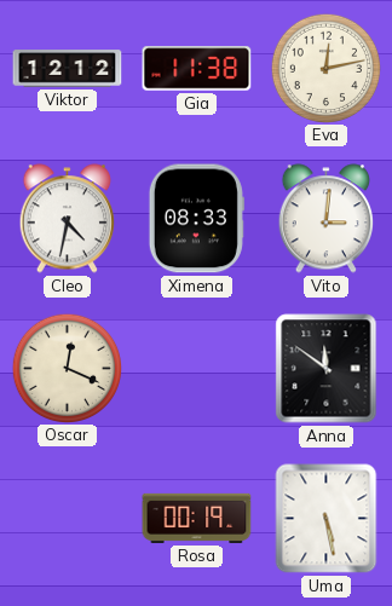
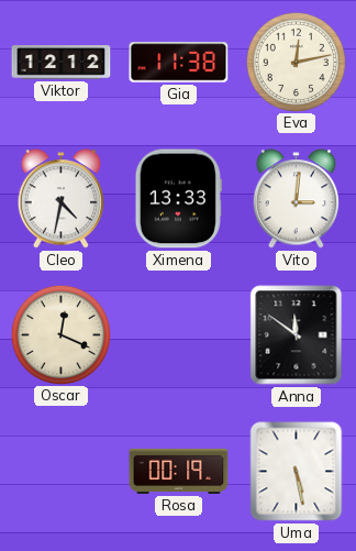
Ximena: 08:33 -> 13:33
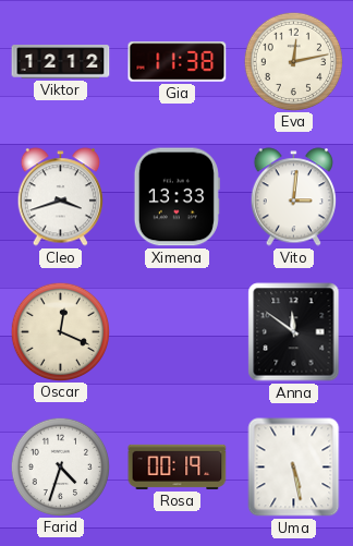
Cleo: 4:32 -> 3:42
Farid: none -> 4:33
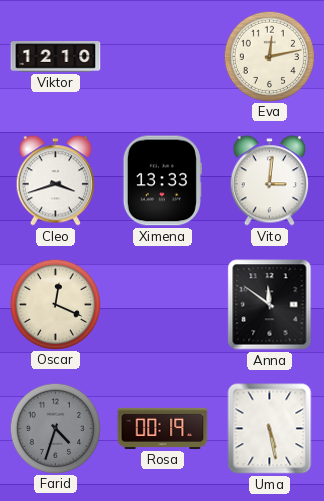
Viktor: 12:12 -> 12:10
Gia: 11:38 -> none
Farid dial: white -> grey
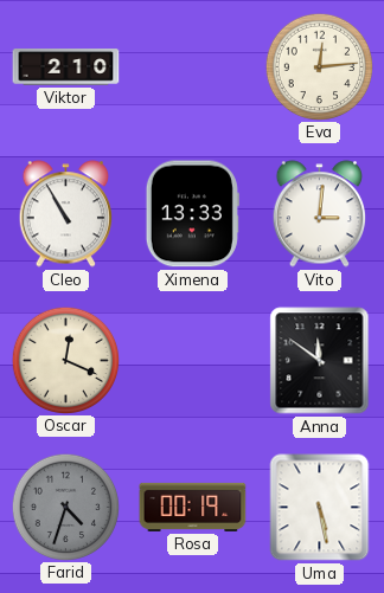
Viktor: 12:10 -> 2:10
Eva: 12:13 -> 12:14
Cleo: 3:42 -> 10:55
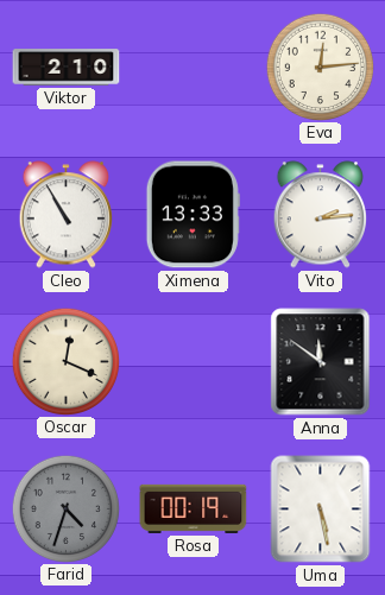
Vito: 3:01 -> 2:14
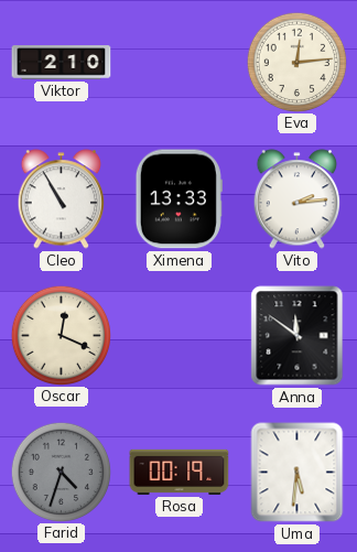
Uma: 5:28 -> 5:31
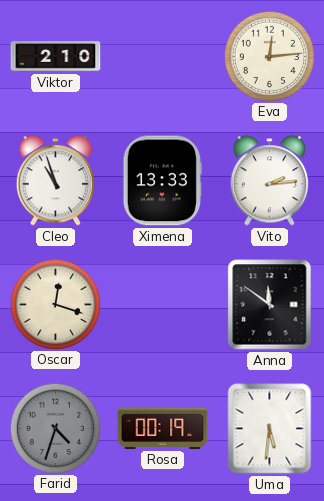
Cleo: 10:55 -> 10:57
Oscar: 12:19 -> 12:18
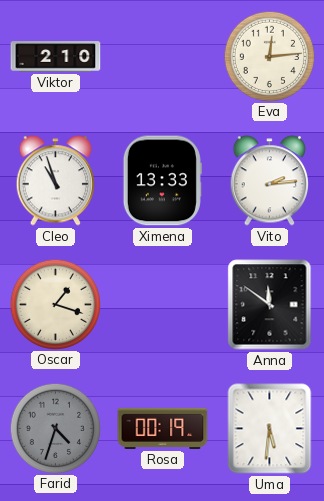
Oscar: 12:18 -> 1:18
